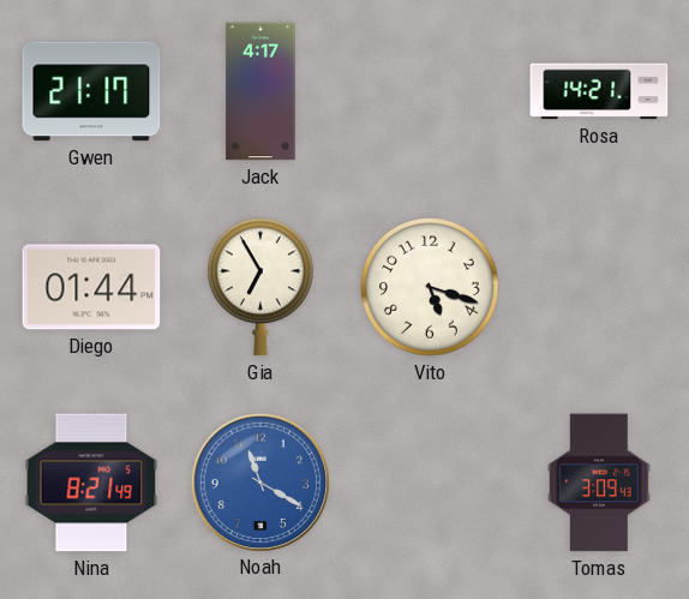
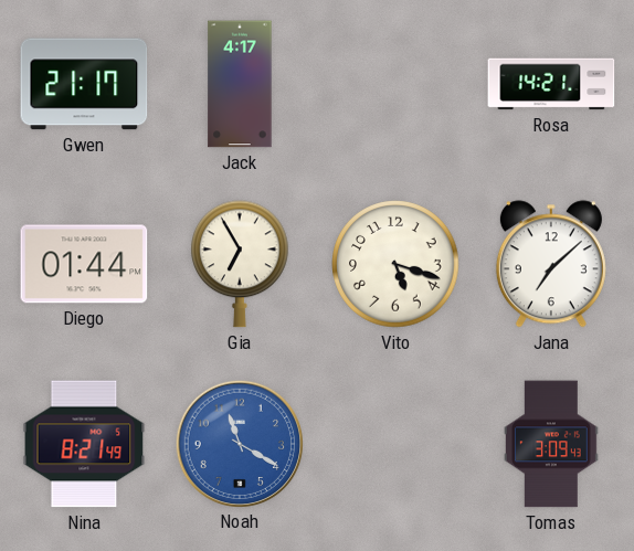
Jana: none -> 7:08
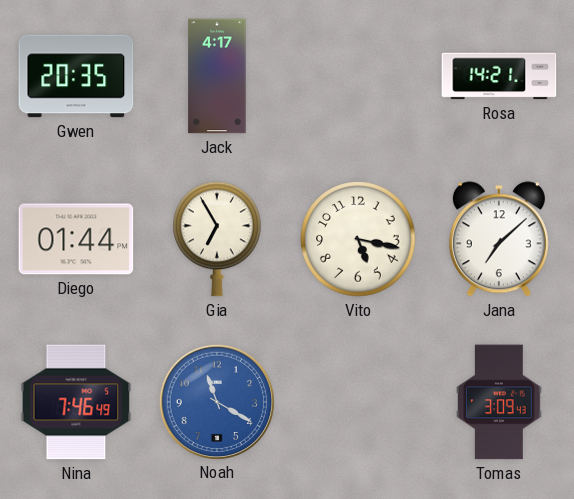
Gwen: 21:17 -> 20:35
Vito: 5:18 -> 5:17
Nina: 8:21 -> 7:46
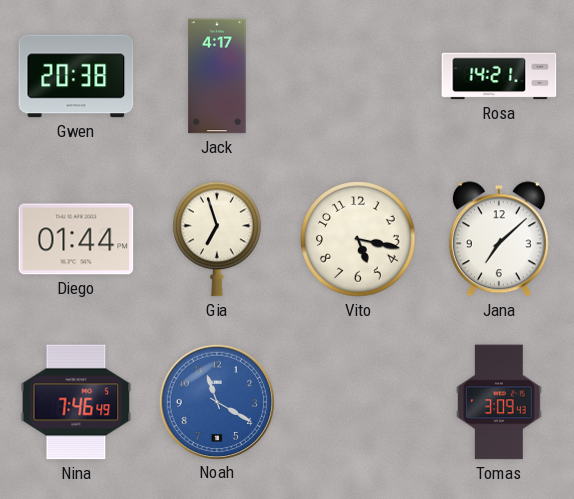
Gwen: 20:35 -> 20:38
Gia: 6:55 -> 6:57
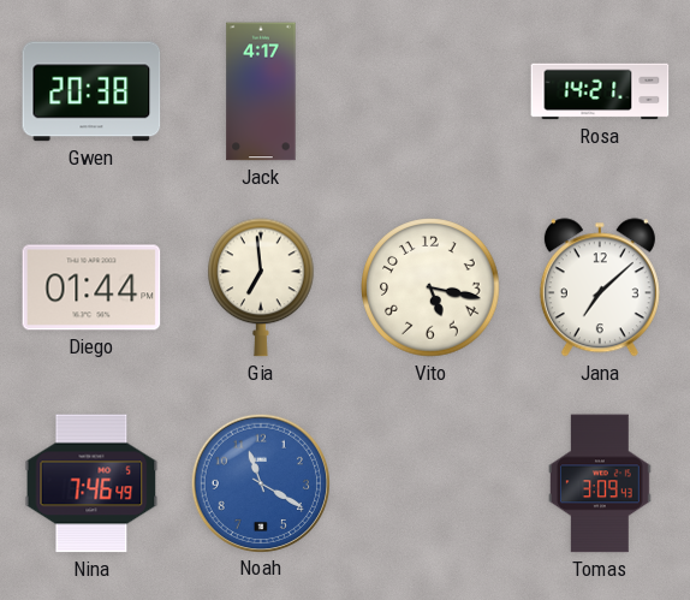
Gia: 6:57 -> 6:59
